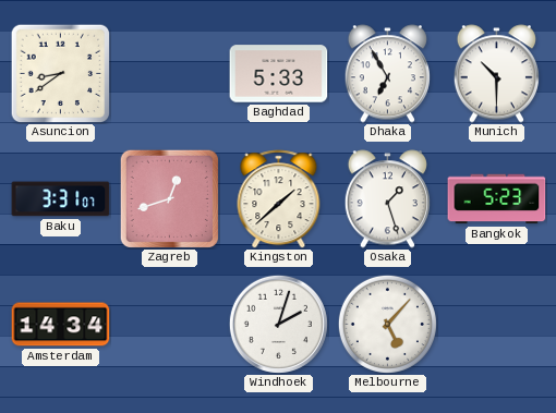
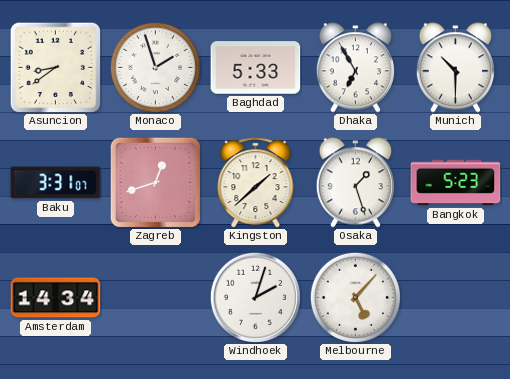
Monaco: none -> 1:57
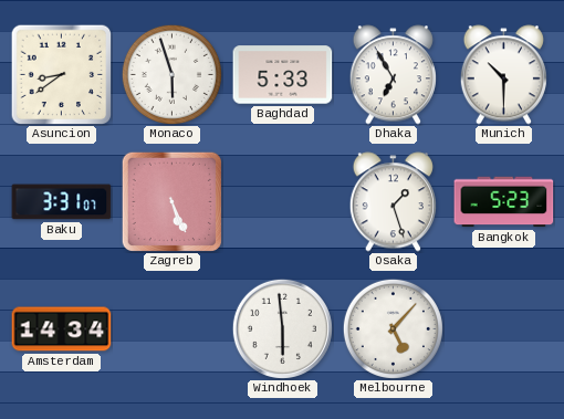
Monaco: 1:57 -> 5:57
Zagreb: 12:42 -> 5:26
Kingston: 1:38 -> none
Windhoek: 2:03 -> 5:59
